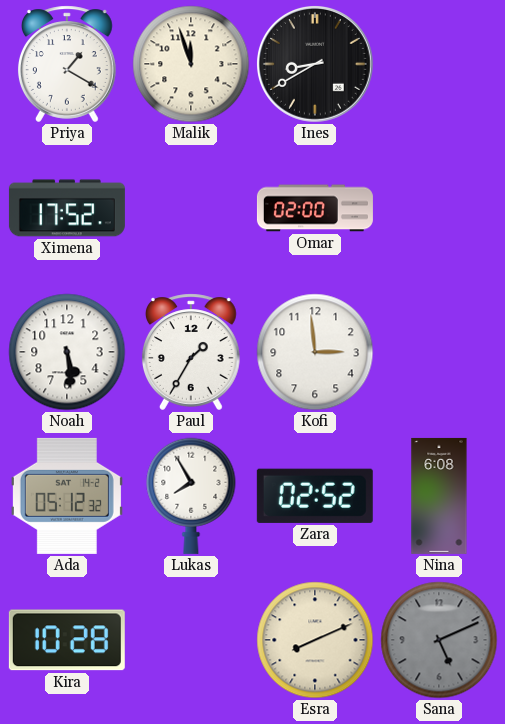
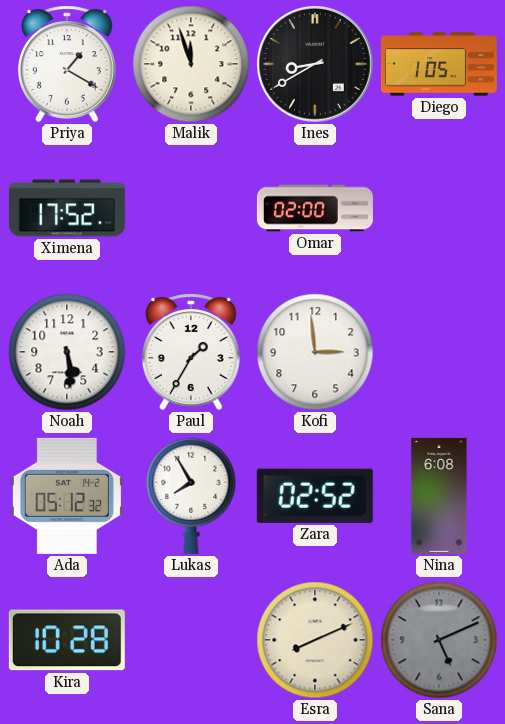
Diego: none -> 1:05
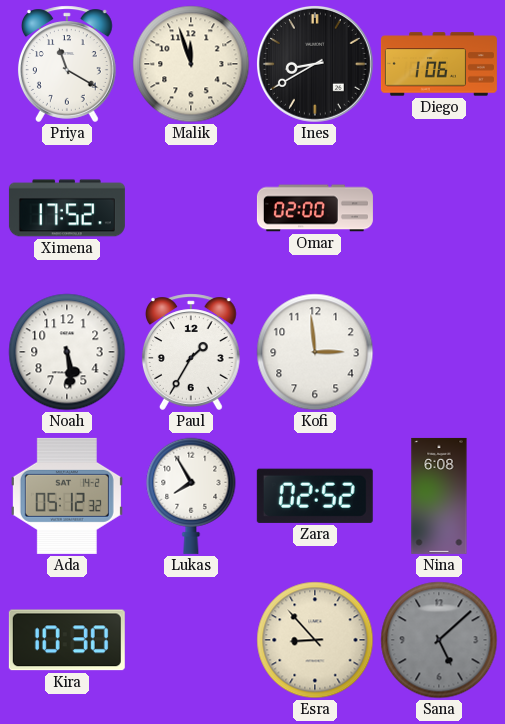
Priya: 1:20 -> 11:20
Diego: 1:05 -> 1:06
Kira: 10:28 -> 10:30
Esra: 8:11 -> 8:53
Sana: 5:11 -> 5:08
